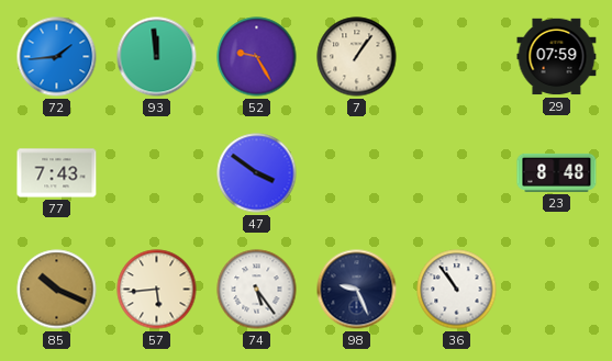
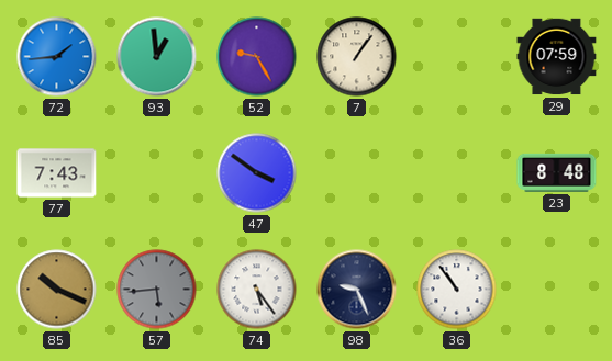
93: 11:59 -> 12:59
57 dial: cream -> grey
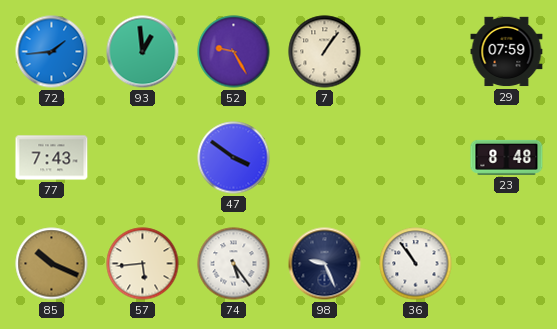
57 dial: grey -> cream
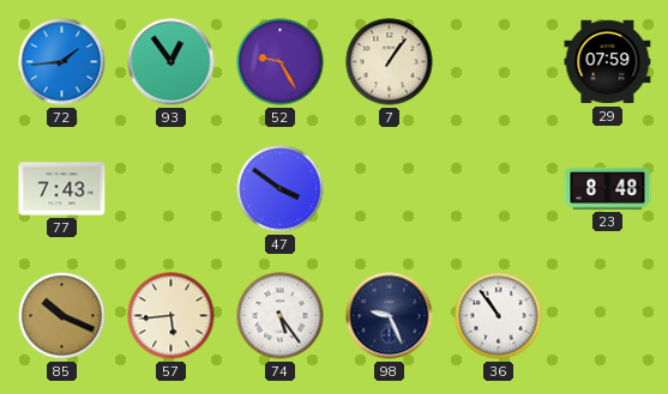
93: 12:59 -> 12:54
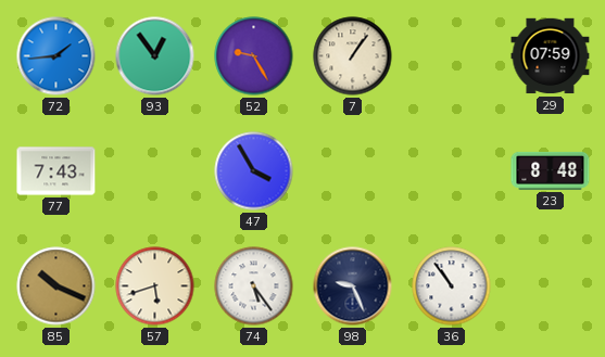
47: 3:51 -> 3:55
57: 5:44 -> 5:42
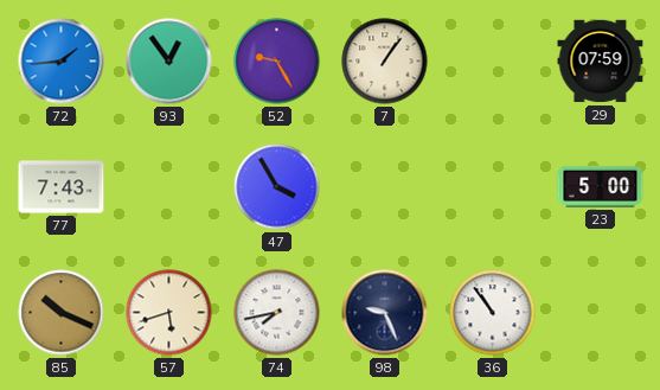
23: 8:48 -> 5:00
74: 5:24 -> 7:43
